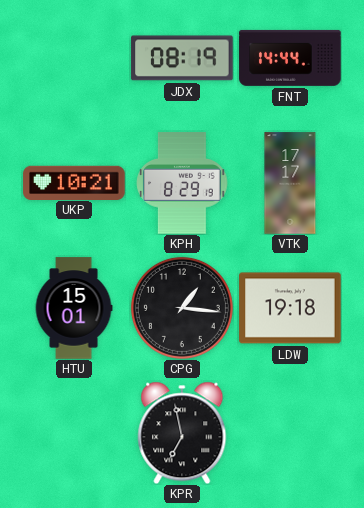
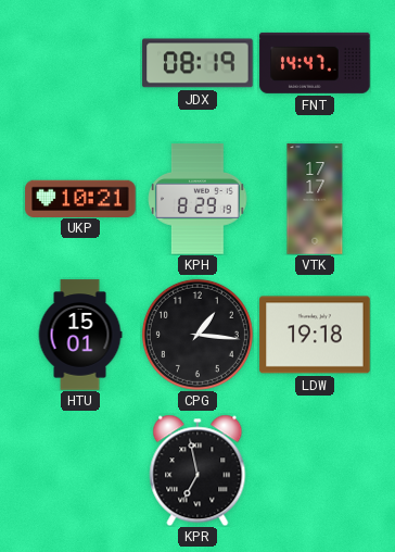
FNT: 14:44 -> 14:47
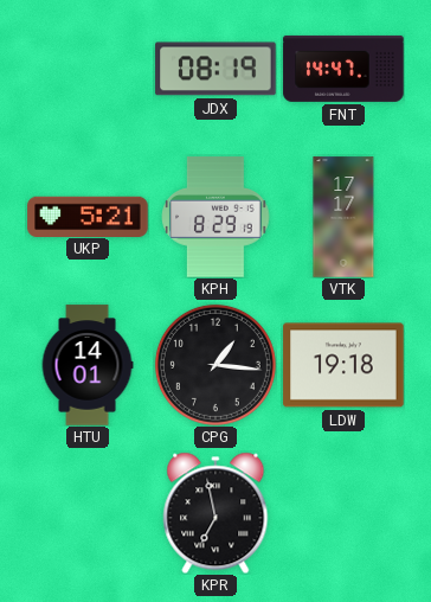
UKP: 10:21 -> 5:21
HTU: 15:01 -> 14:01
